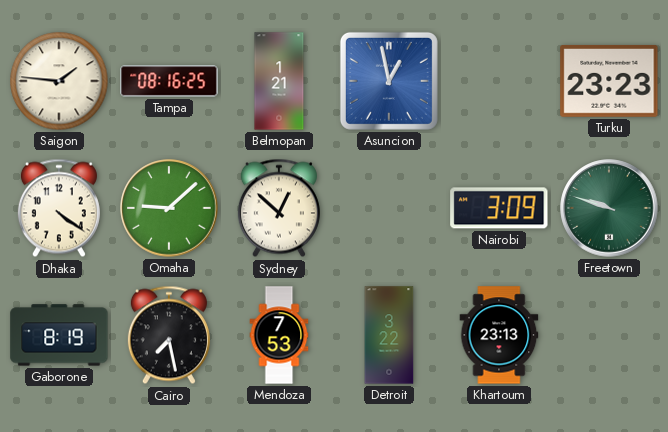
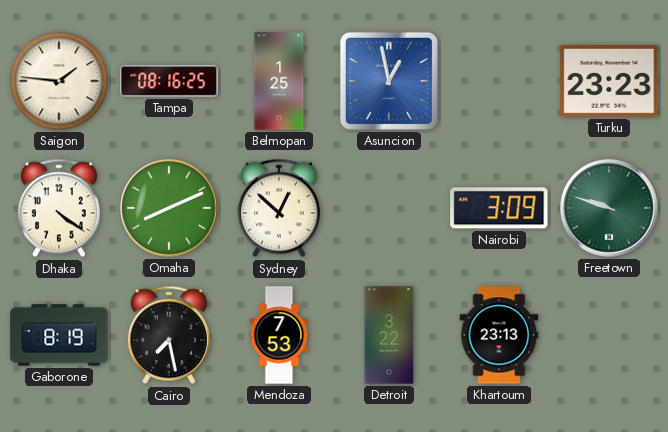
Belmopan: 1:21 -> 1:25
Omaha: 9:08 -> 8:11
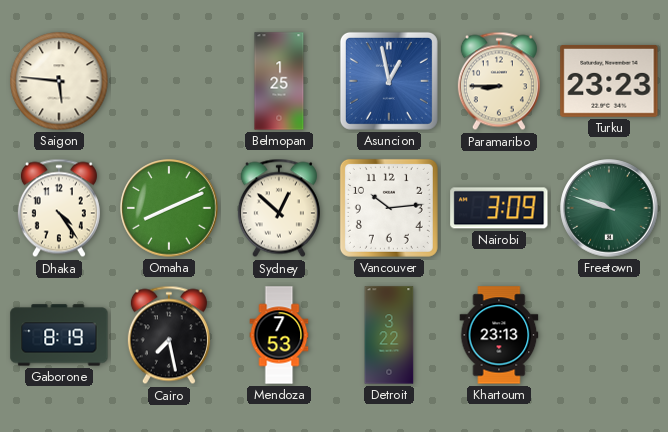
Saigon: 1:46 -> 5:46
Tampa: 08:16 -> none
Paramaribo: none -> 8:45
Dhaka: 4:21 -> 4:24
Vancouver: none -> 10:14
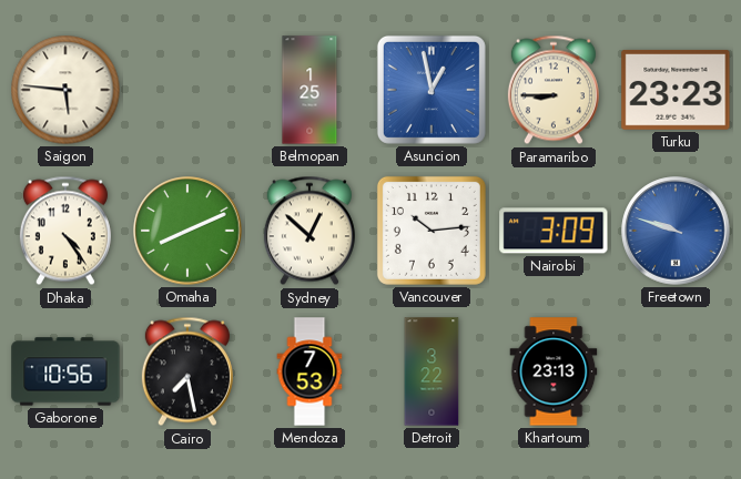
Freetown dial: green -> blue
Gaborone: 8:19 -> 10:56
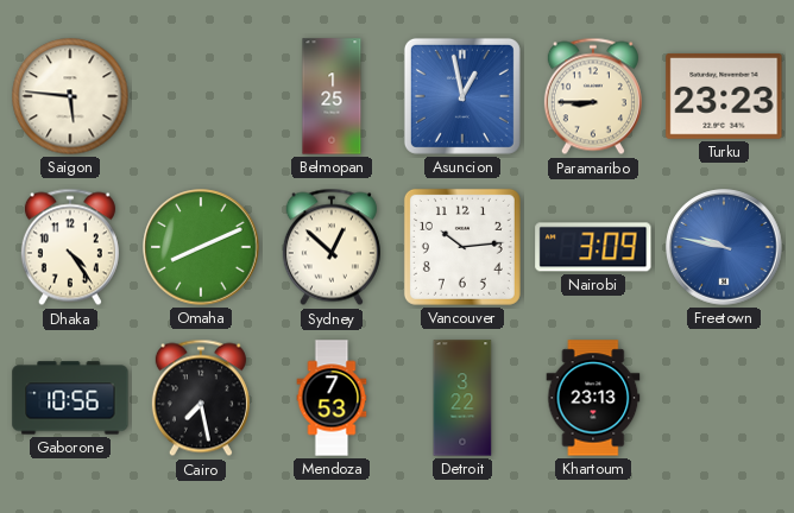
Freetown: 9:48 -> 9:47
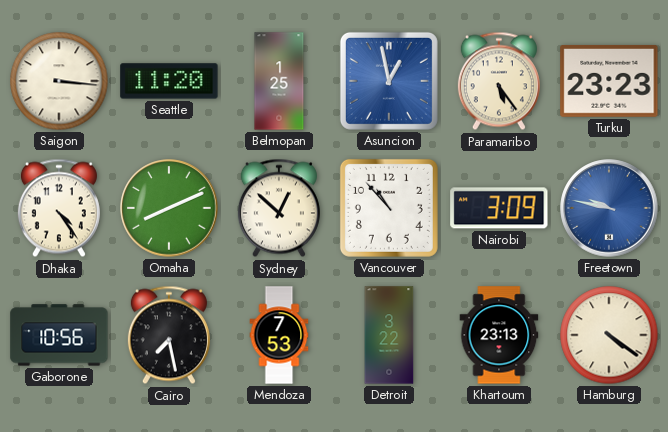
Saigon: 5:46 -> 3:16
Seattle: none -> 11:20
Paramaribo: 8:45 -> 5:24
Vancouver: 10:14 -> 10:53
Hamburg: none -> 4:21
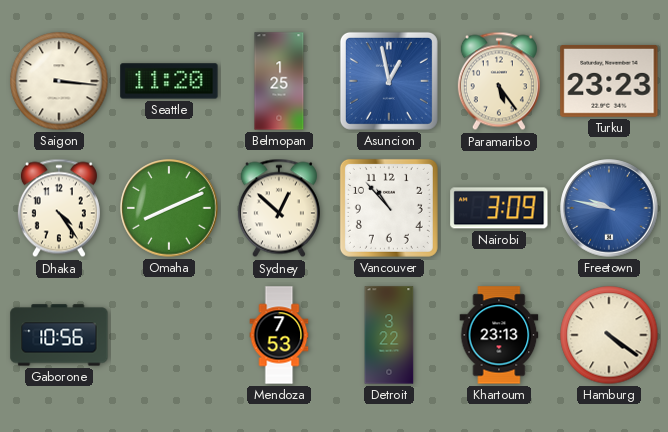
Cairo: 7:28 -> none
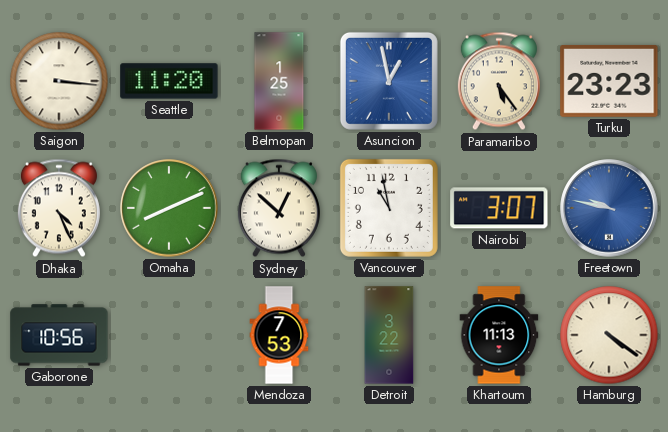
Dhaka: 4:24 -> 4:26
Vancouver: 10:53 -> 10:58
Nairobi: 3:09 -> 3:07
Khartoum: 23:13 -> 11:13
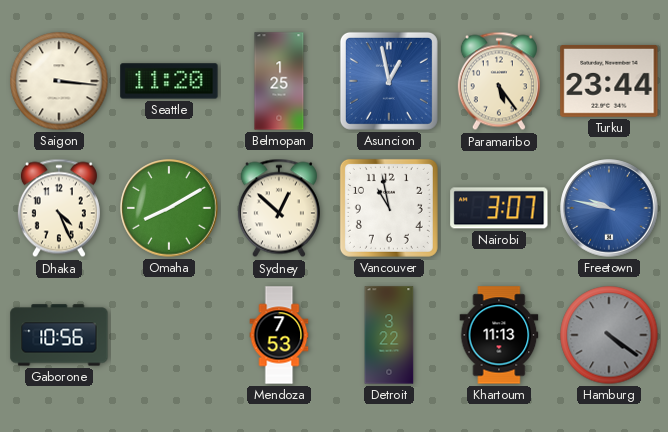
Turku: 23:23 -> 23:44
Omaha: 8:11 -> 8:10
Hamburg dial: cream -> grey
